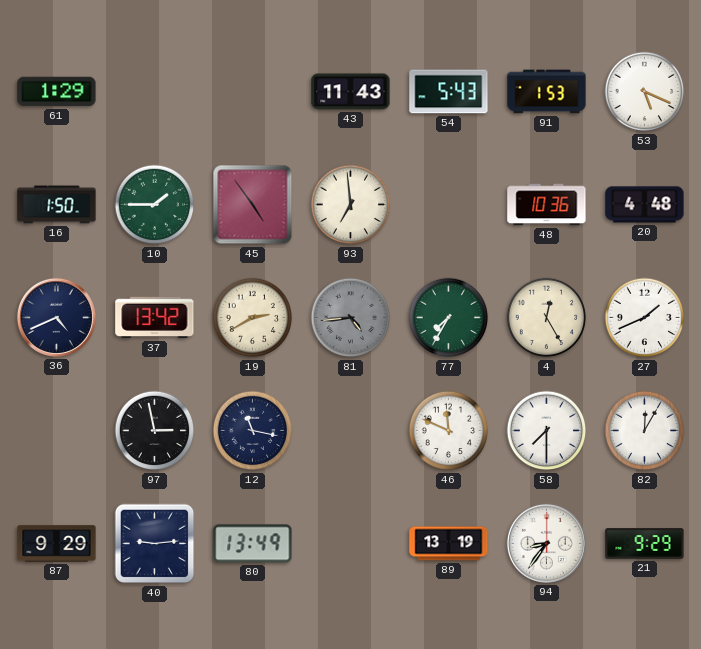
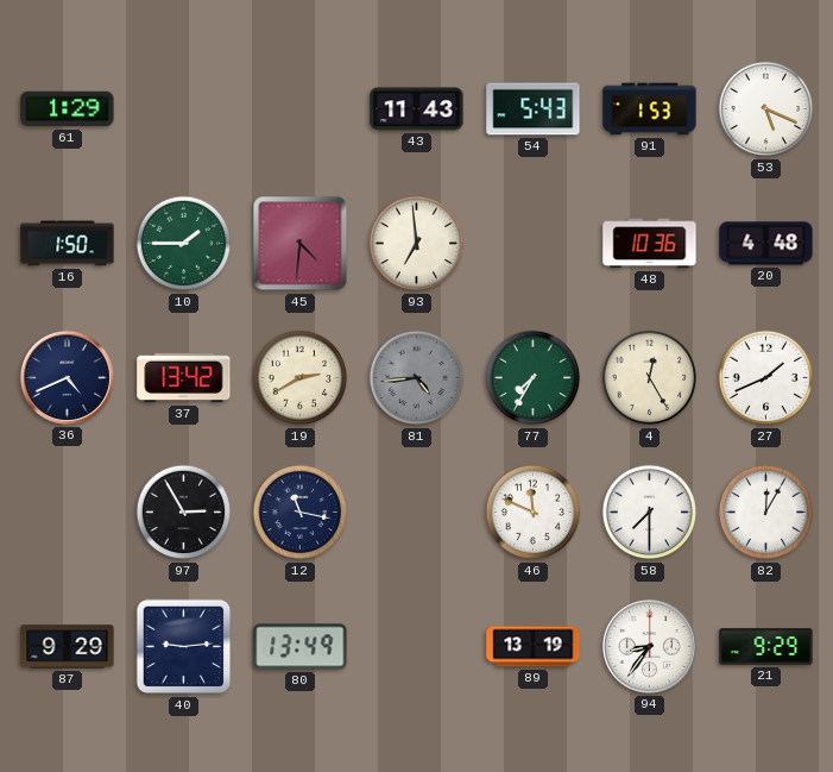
45: 4:54 -> 4:31
97: 2:58 -> 2:55
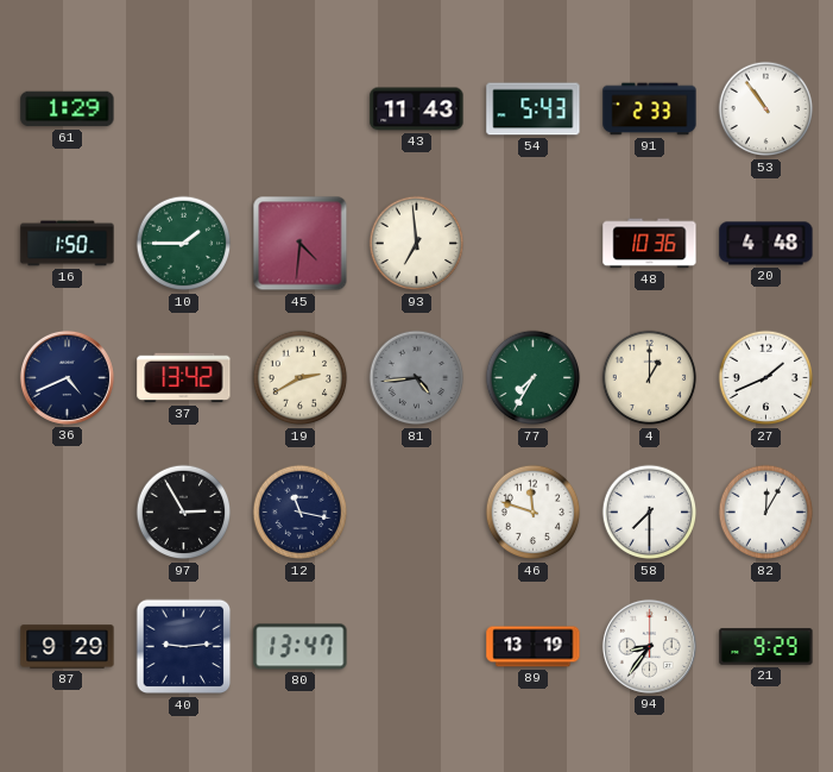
91: 1:53 -> 2:33
53: 5:19 -> 10:54
4: 12:25 -> 1:00
46: 11:49 -> 11:48
80: 13:49 -> 13:47
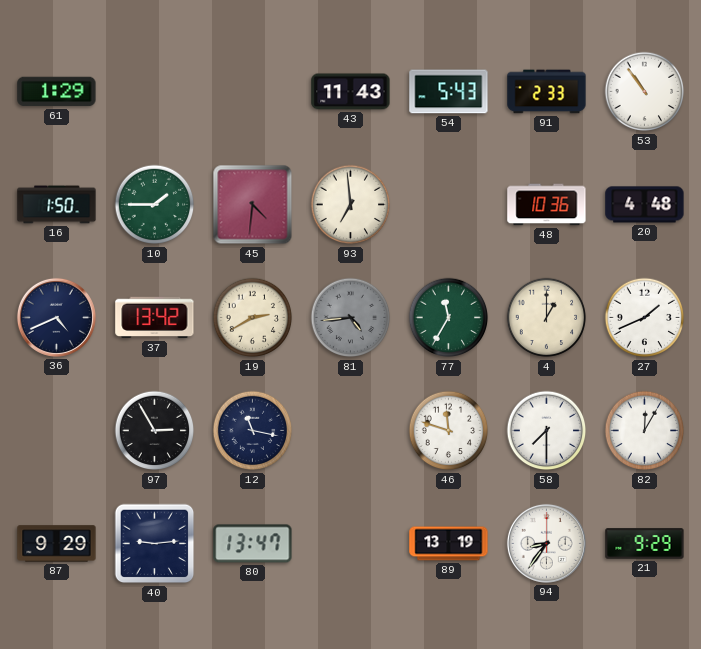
77: 7:35 -> 11:35
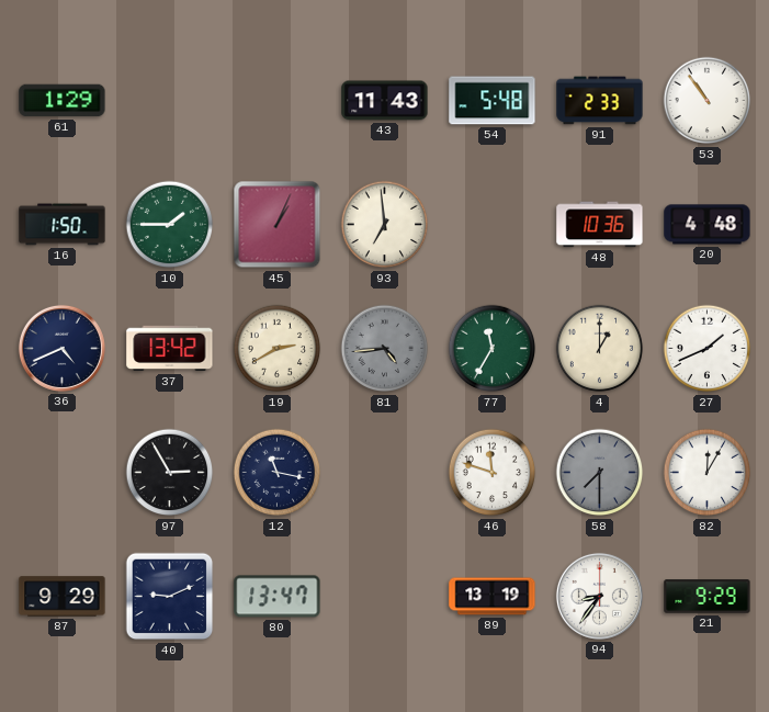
54: 5:43 -> 5:48
45: 4:31 -> 1:04
58 dial: white -> grey
40: 9:14 -> 9:11
